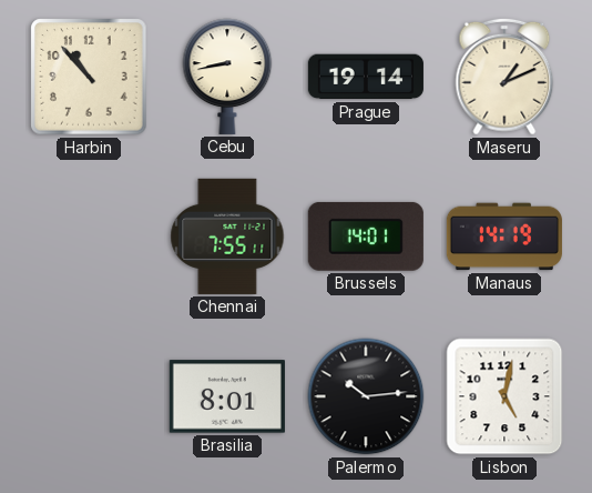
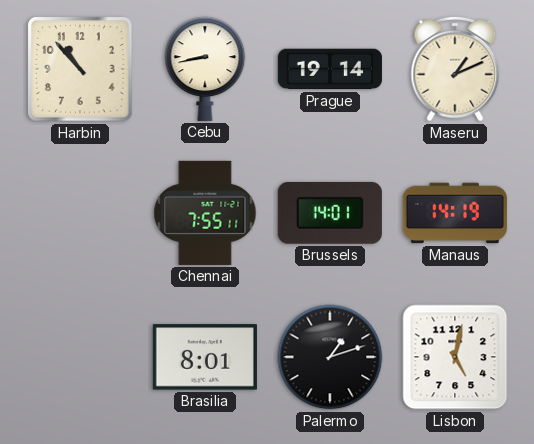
Palermo: 10:14 -> 1:12
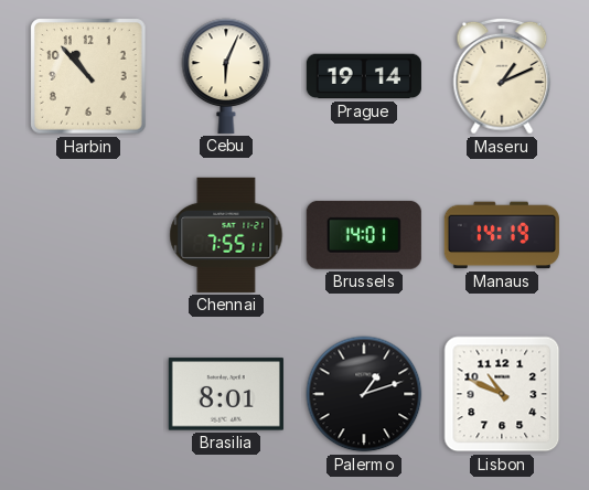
Cebu: 8:43 -> 6:04
Lisbon: 5:02 -> 10:49
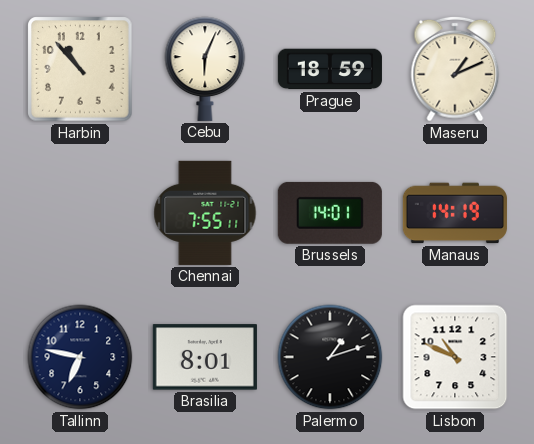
Prague: 19:14 -> 18:59
Tallinn: none -> 6:47
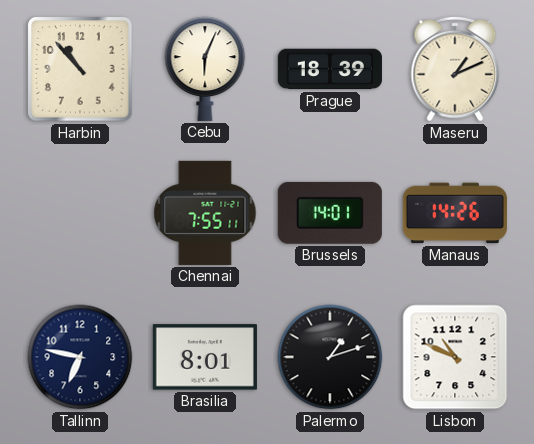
Prague: 18:59 -> 18:39
Manaus: 14:19 -> 14:26
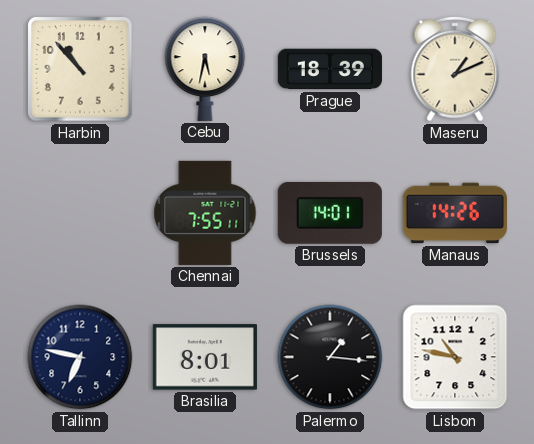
Cebu: 6:04 -> 5:32
Palermo: 1:12 -> 1:16
Lisbon: 10:49 -> 10:47
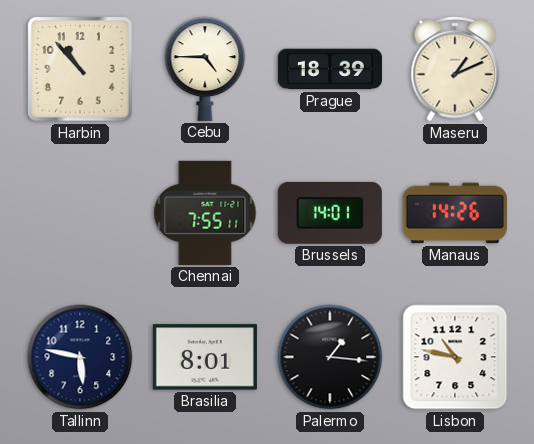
Cebu: 5:32 -> 4:45
Tallinn: 6:47 -> 5:47
